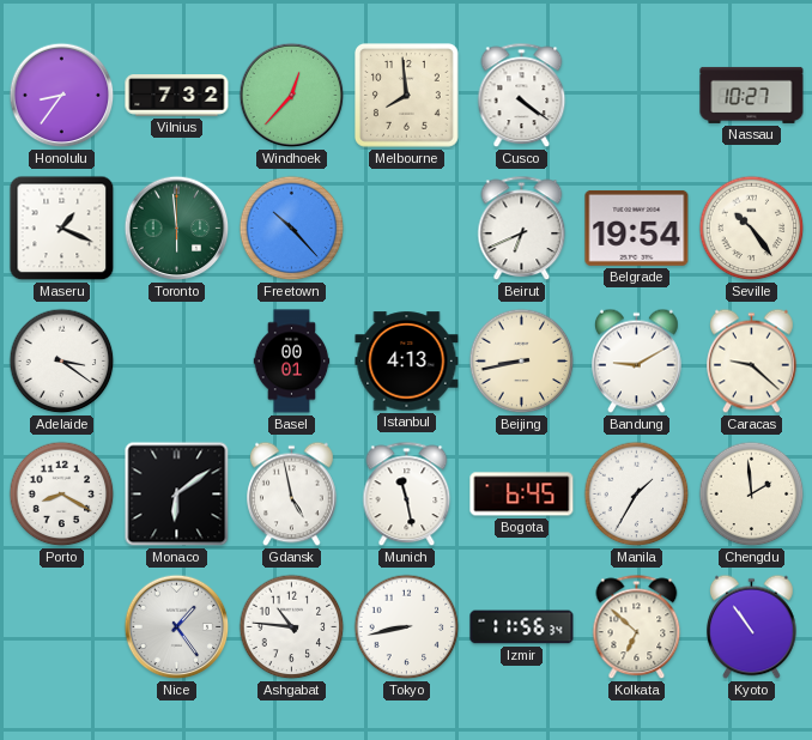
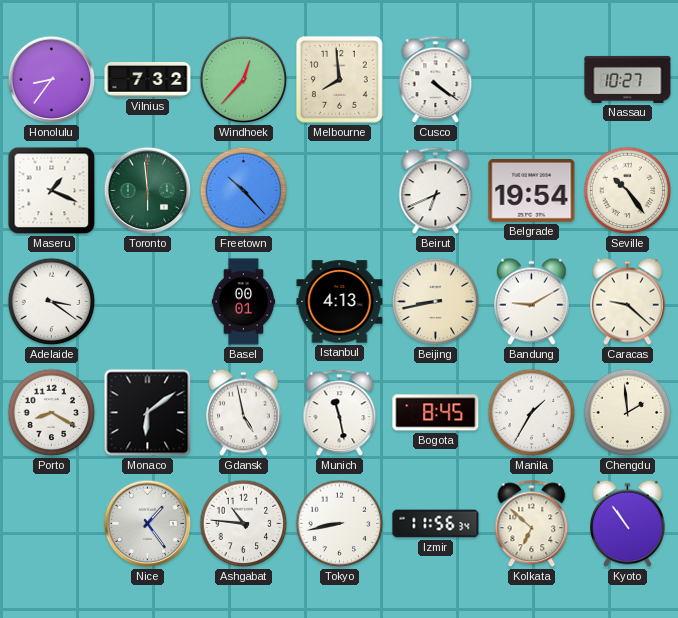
Bogota: 6:45 -> 8:45
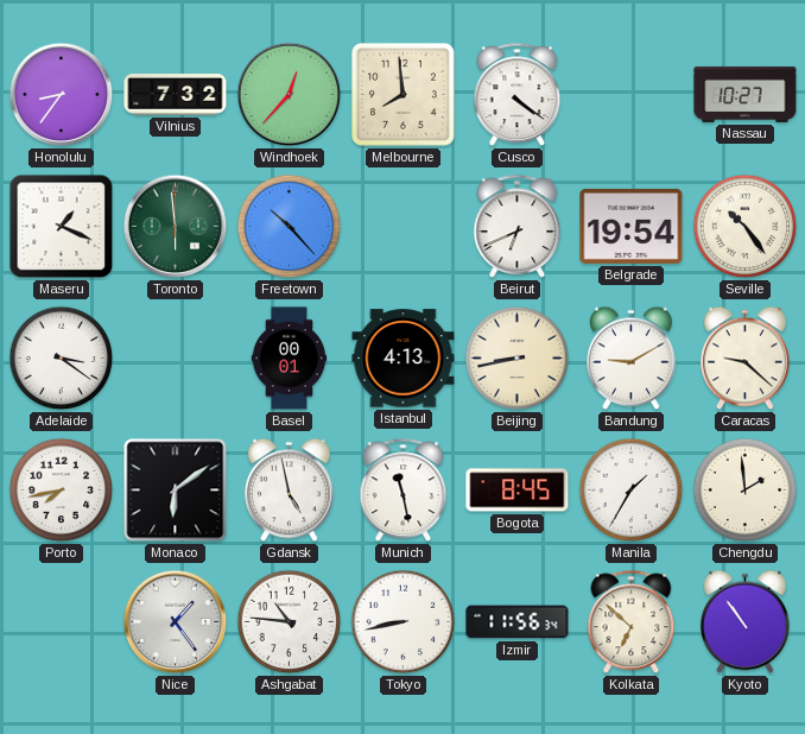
Porto: 8:20 -> 7:43
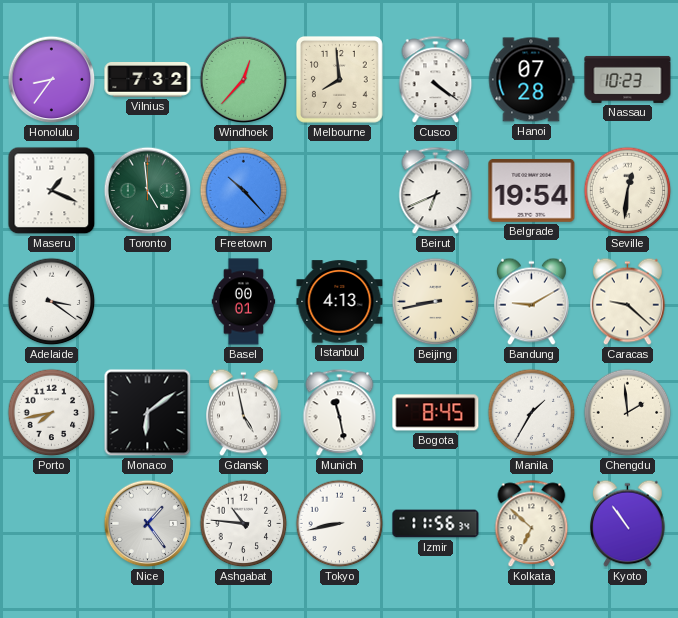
Hanoi: none -> 07:28
Nassau: 10:27 -> 10:23
Toronto: 5:59 -> 4:59
Seville: 10:24 -> 12:31
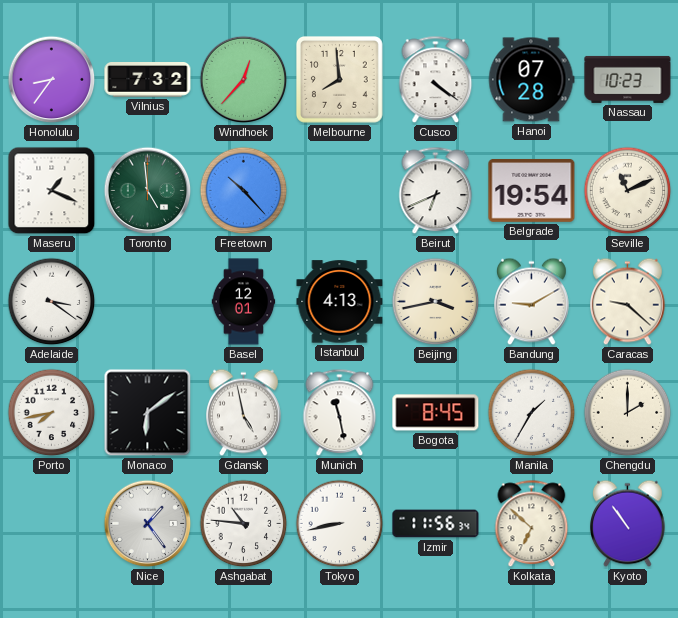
Seville: 12:31 -> 11:11
Basel: 00:01 -> 12:01
Beijing: 8:43 -> 3:43
Chengdu: 1:59 -> 2:00
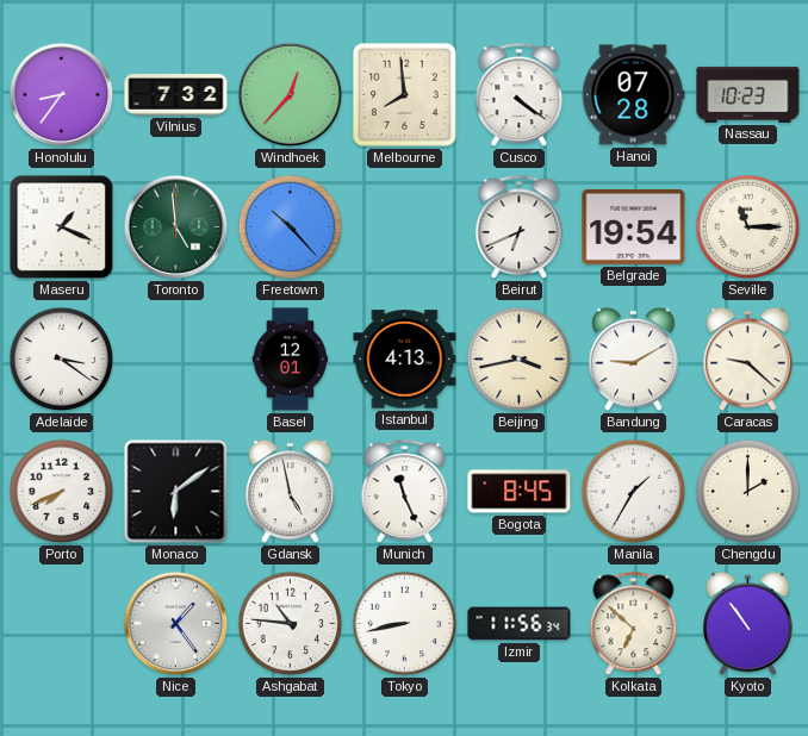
Seville: 11:11 -> 11:15
Porto: 7:43 -> 7:41
Munich: 11:28 -> 11:26
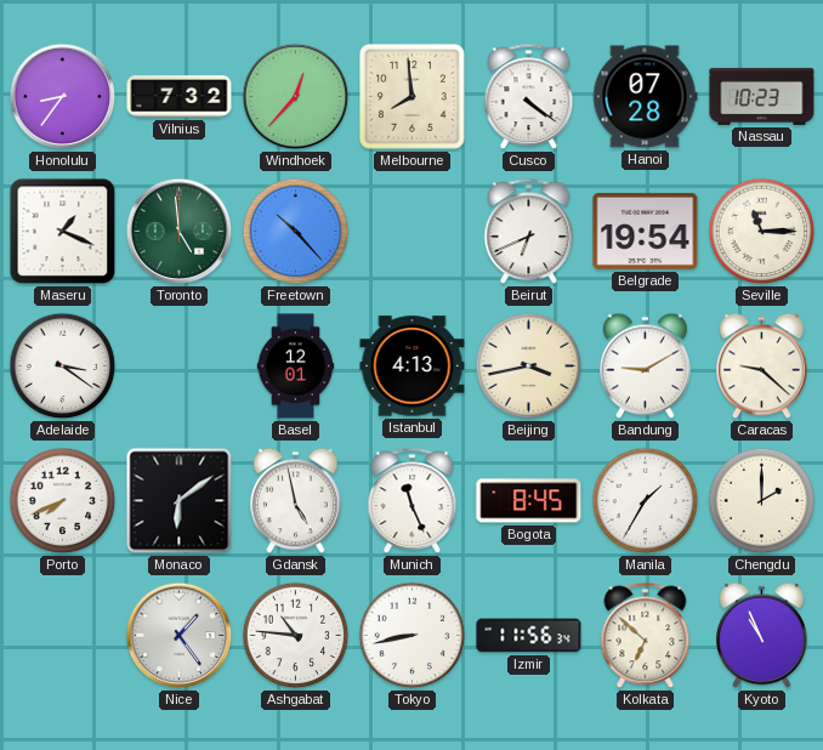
Kyoto: 10:54 -> 10:56
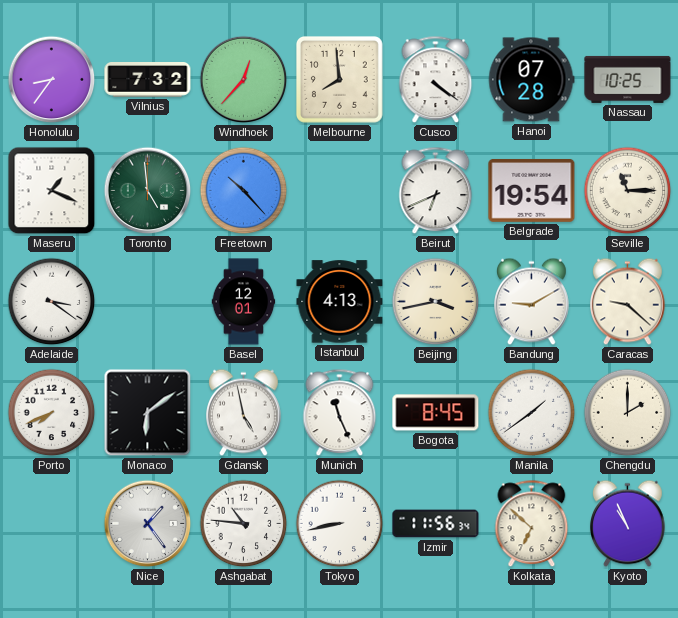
Nassau: 10:23 -> 10:25
Manila: 1:35 -> 1:39
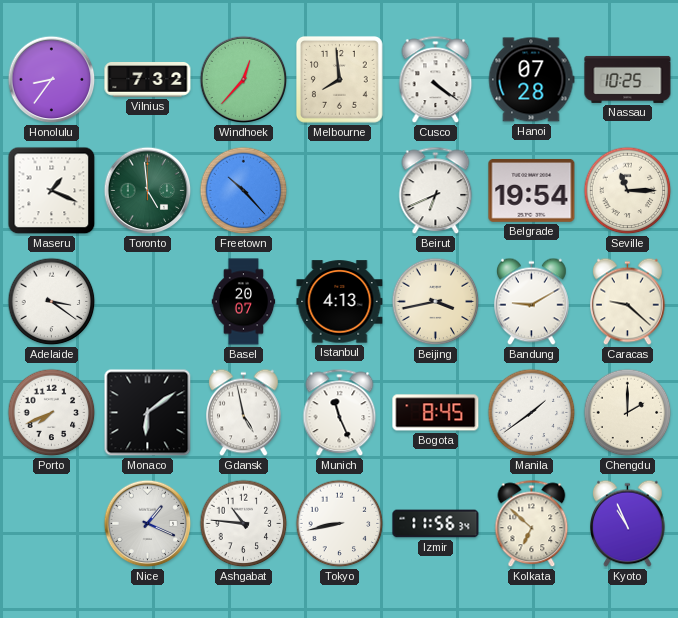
Basel: 12:01 -> 20:07
Nice: 1:24 -> 1:19
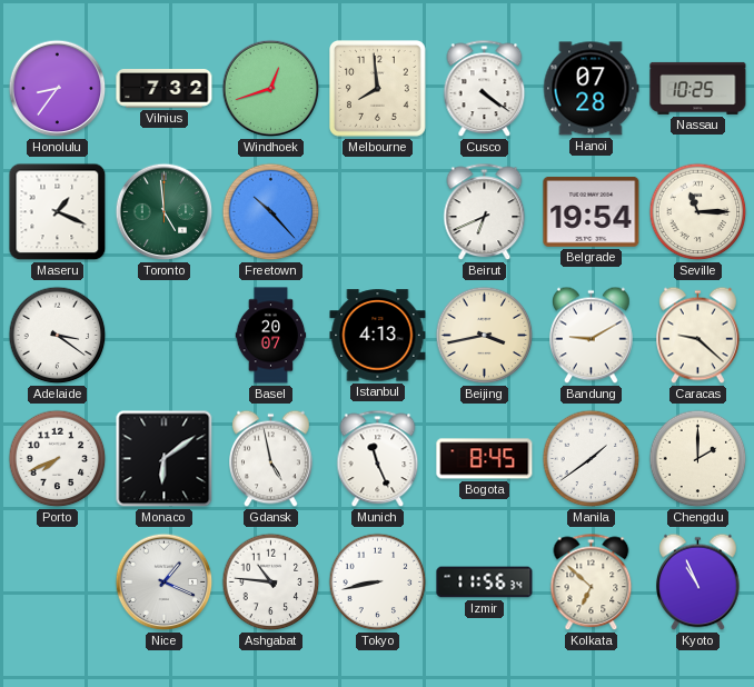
Windhoek: 12:37 -> 12:42
